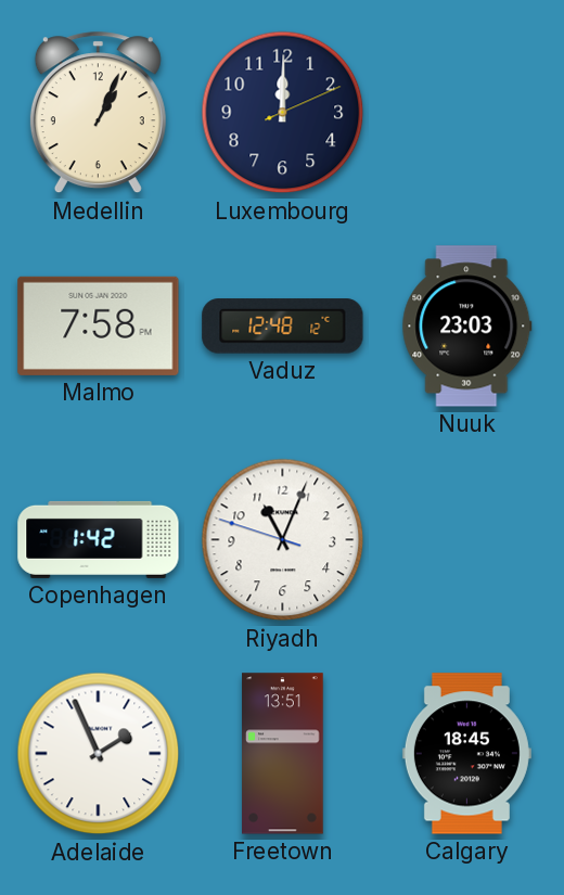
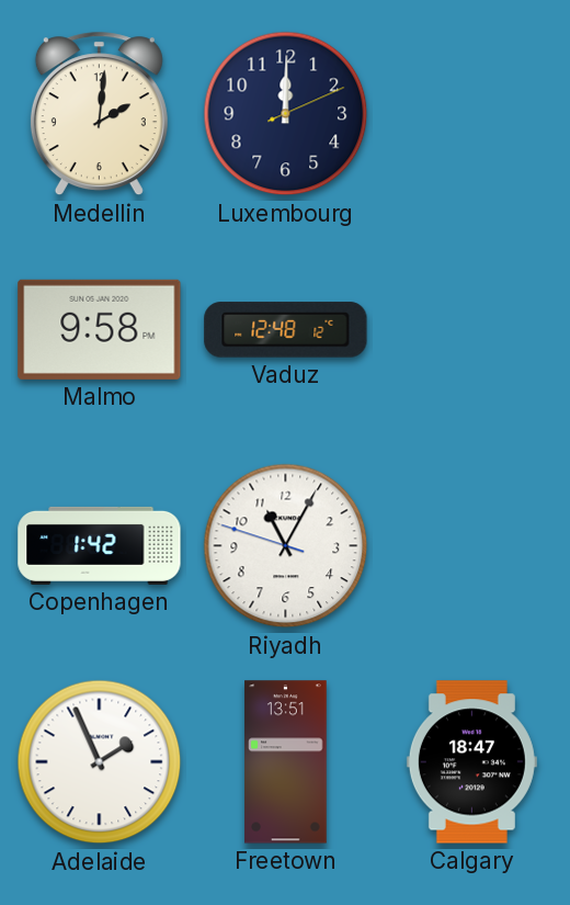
Medellin: 1:04 -> 2:01
Malmo: 7:58 -> 9:58
Nuuk: 23:03 -> none
Riyadh: 11:03 -> 11:04
Calgary: 18:45 -> 18:47
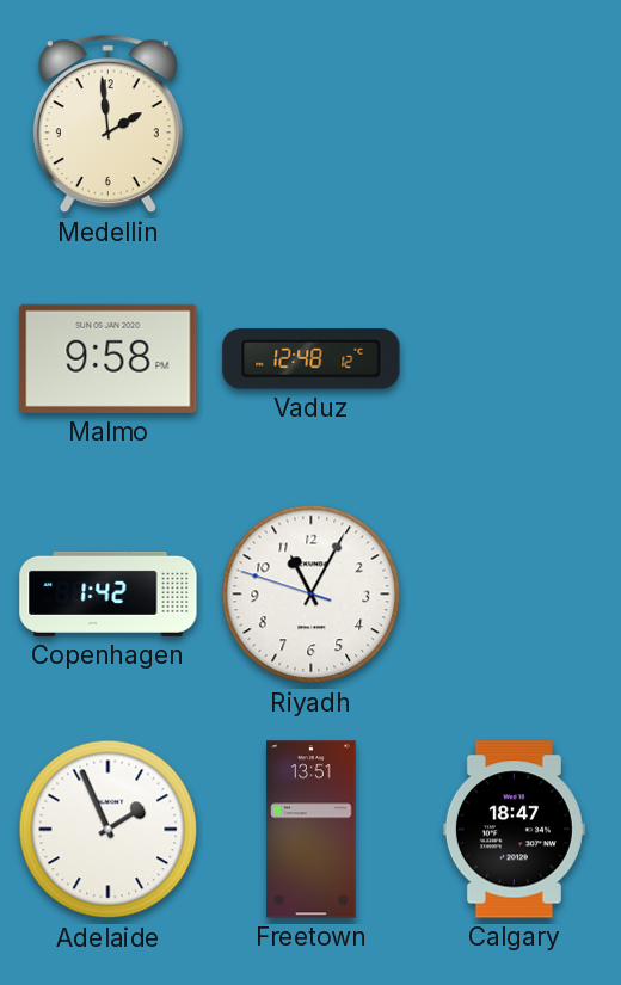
Medellin: 2:01 -> 1:59
Luxembourg: 12:00 -> none
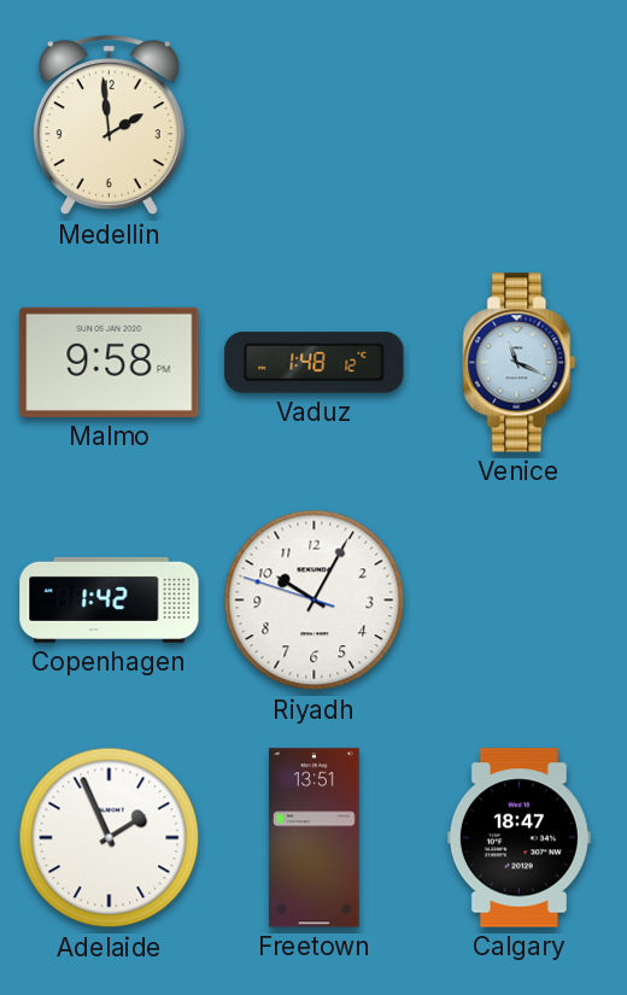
Vaduz: 12:48 -> 1:48
Venice: none -> 11:19
Riyadh: 11:04 -> 10:04
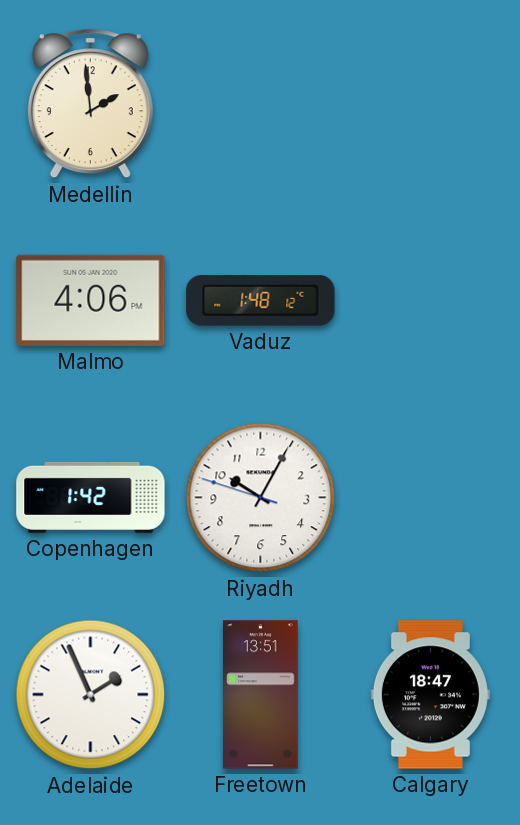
Malmo: 9:58 -> 4:06
Venice: 11:19 -> none
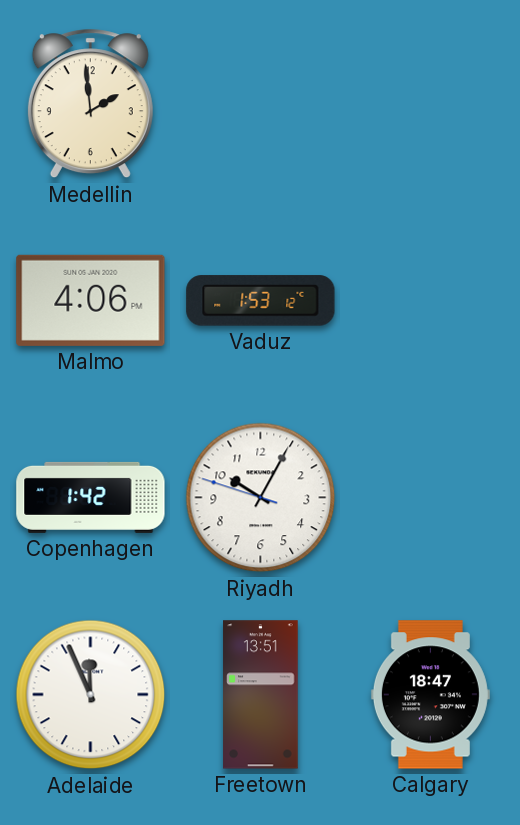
Vaduz: 1:48 -> 1:53
Adelaide: 1:56 -> 11:56
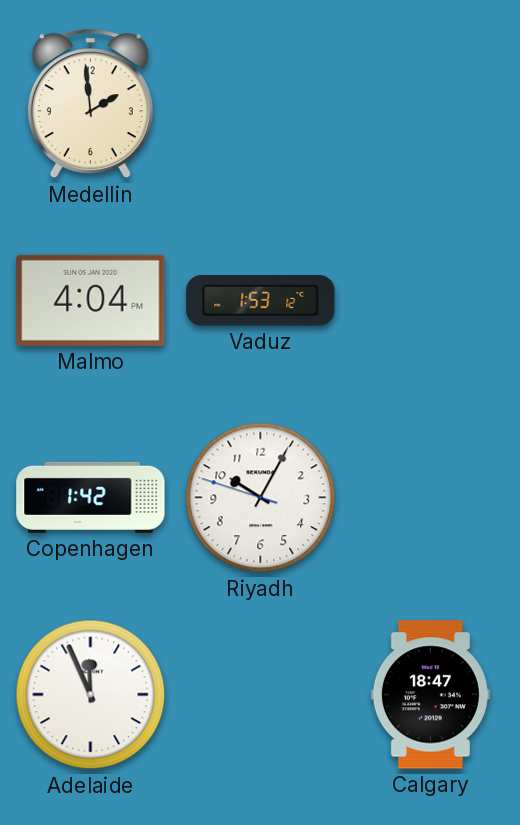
Malmo: 4:06 -> 4:04
Freetown: 13:51 -> none
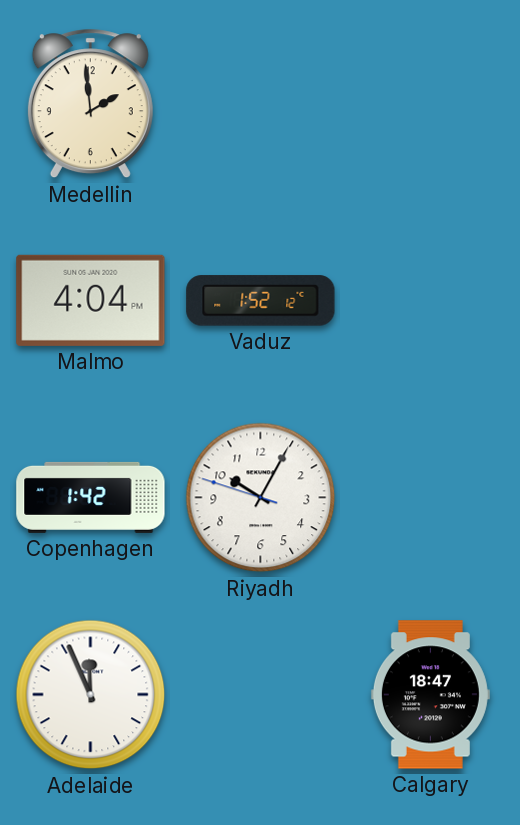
Vaduz: 1:53 -> 1:52
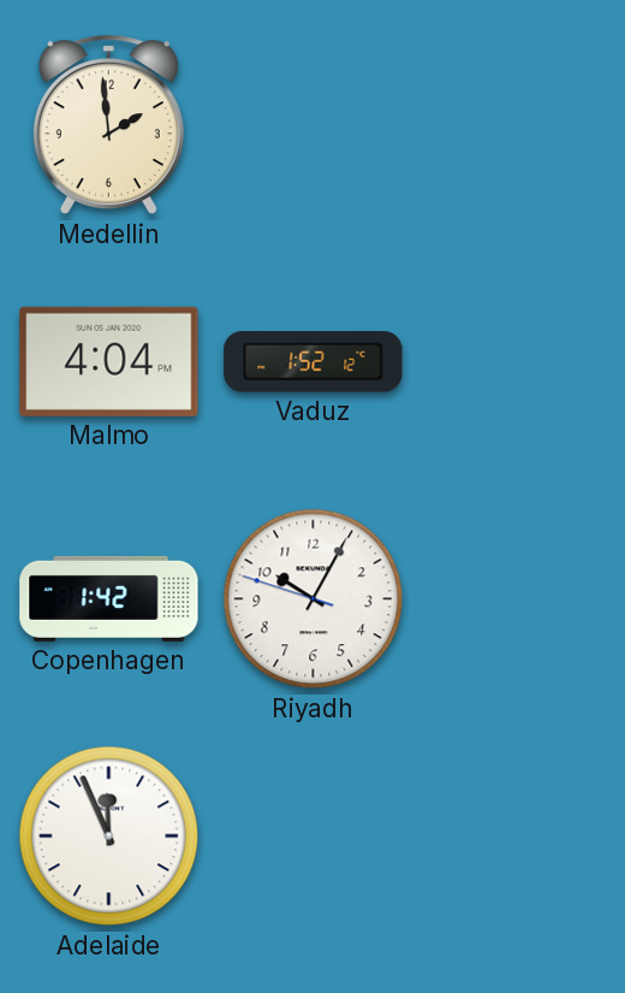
Calgary: 18:47 -> none
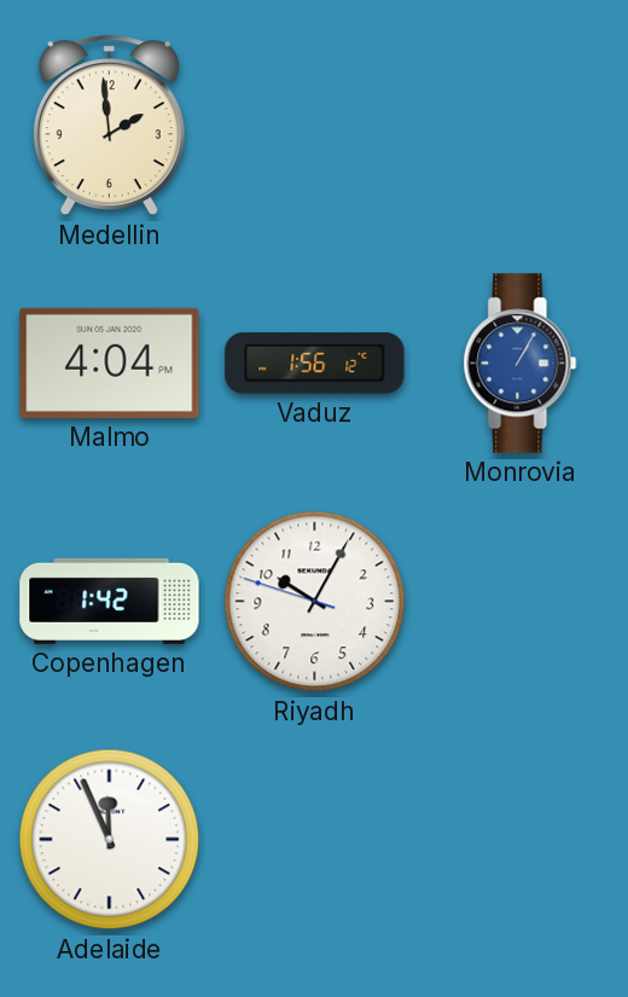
Vaduz: 1:52 -> 1:56
Monrovia: none -> 1:05
